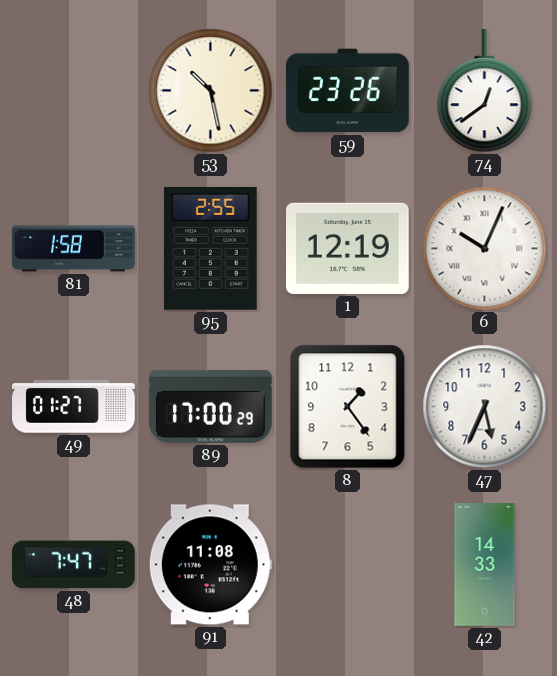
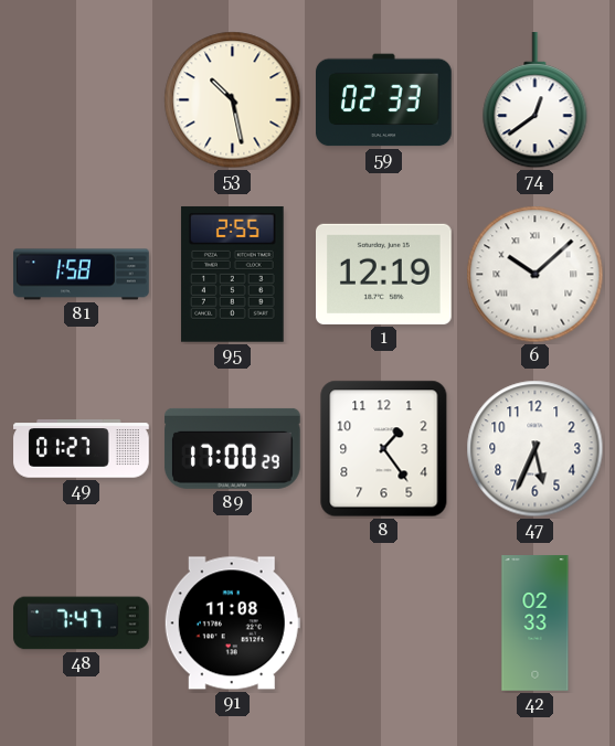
59: 23:26 -> 02:33
6: 10:04 -> 10:08
42: 14:33 -> 02:33
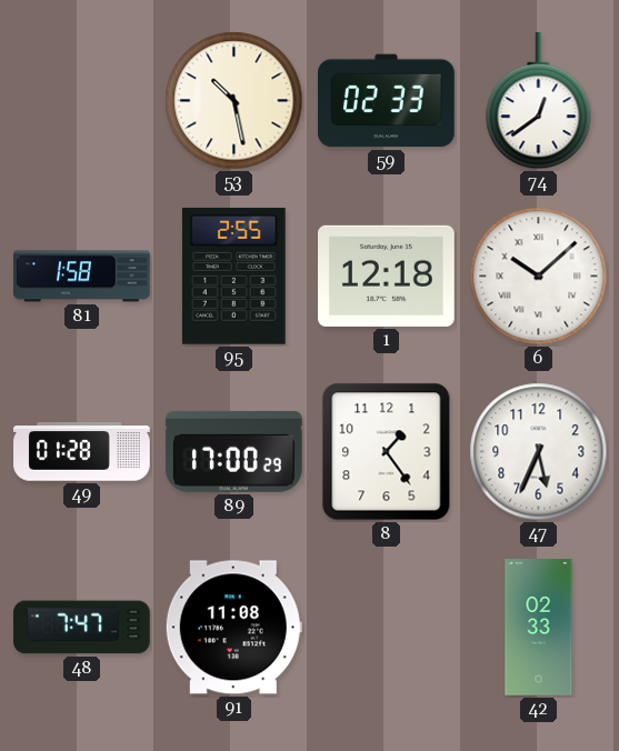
1: 12:19 -> 12:18
49: 01:27 -> 01:28
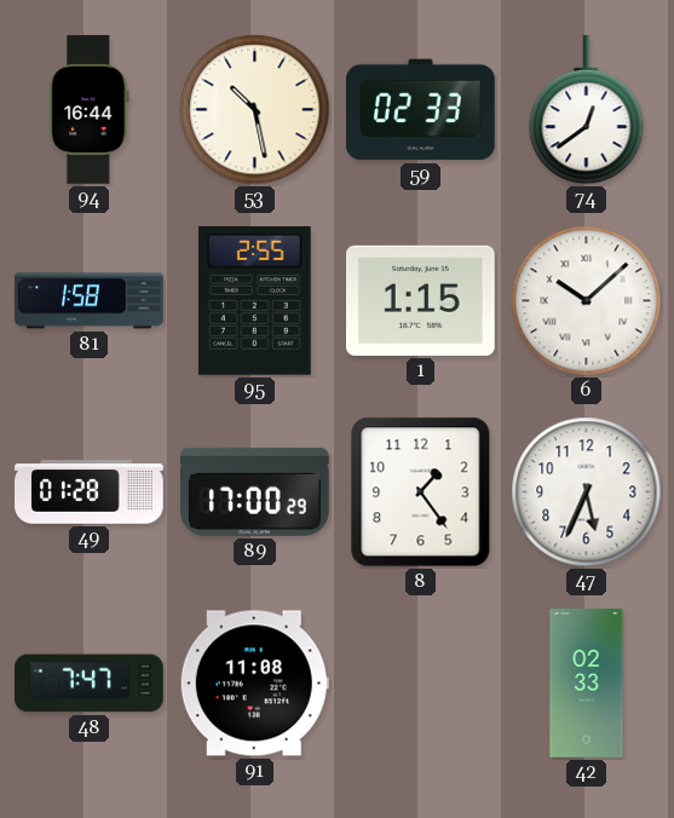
94: none -> 16:44
1: 12:18 -> 1:15
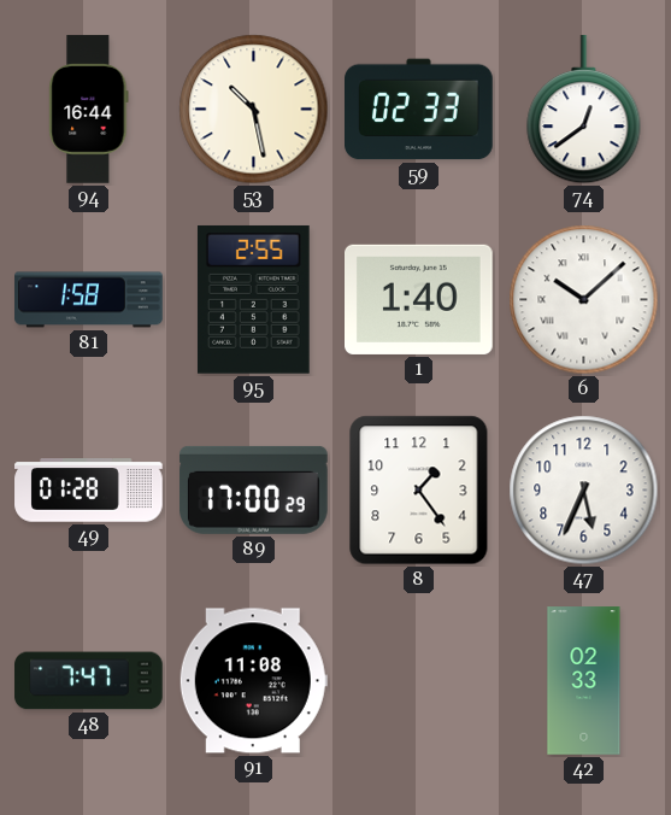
1: 1:15 -> 1:40
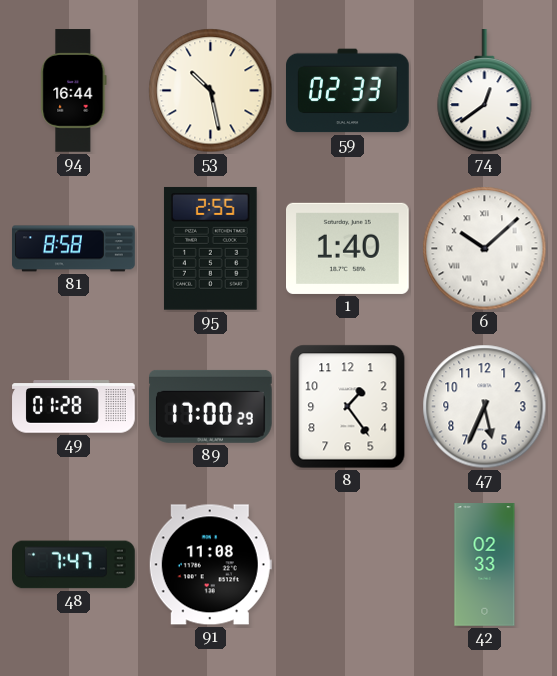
81: 1:58 -> 8:58
